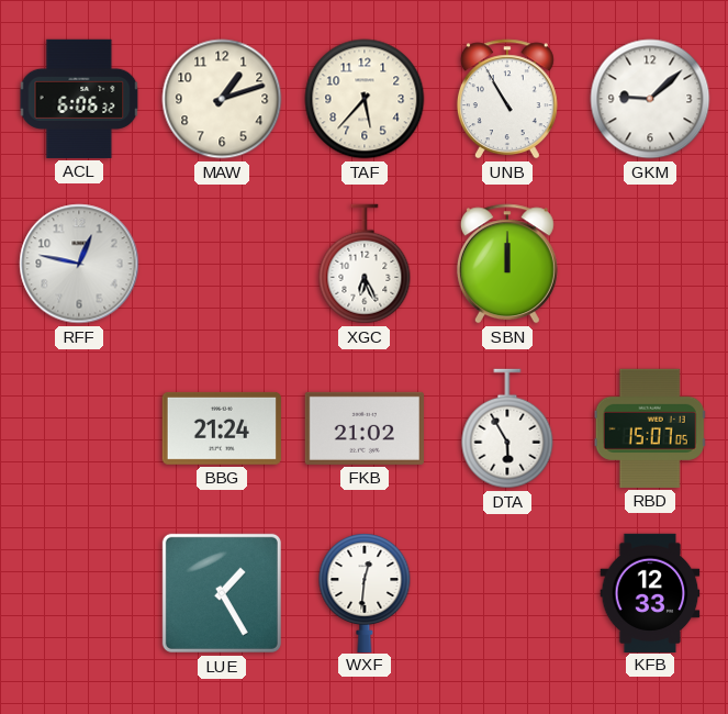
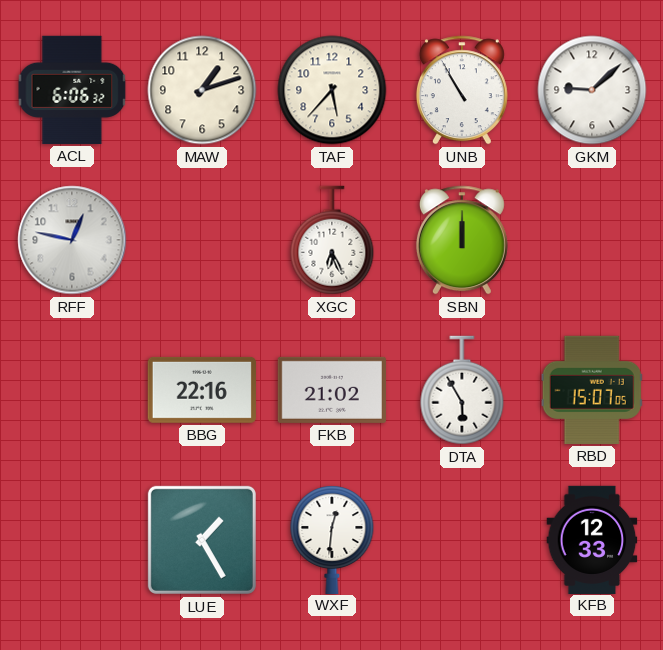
BBG: 21:24 -> 22:16
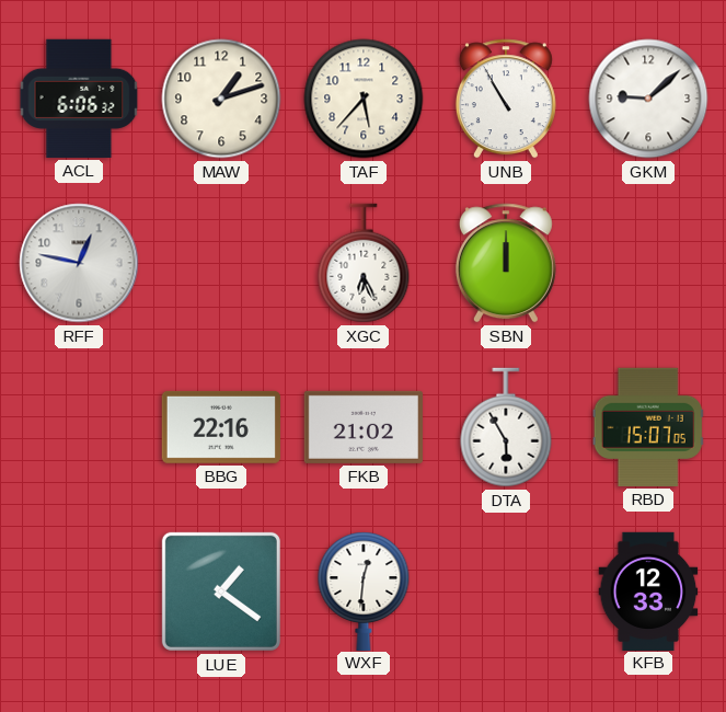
LUE: 1:25 -> 1:21
